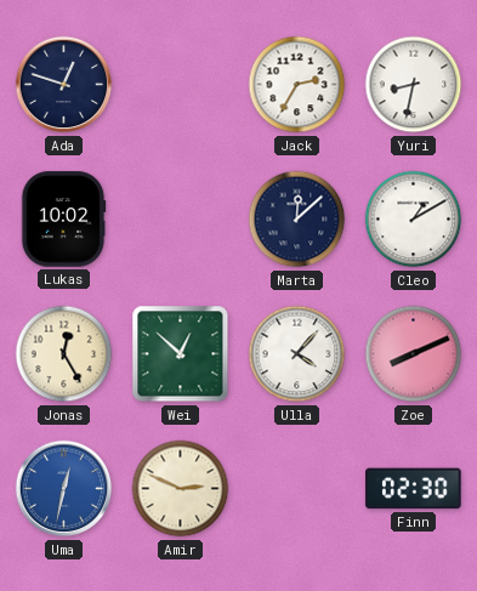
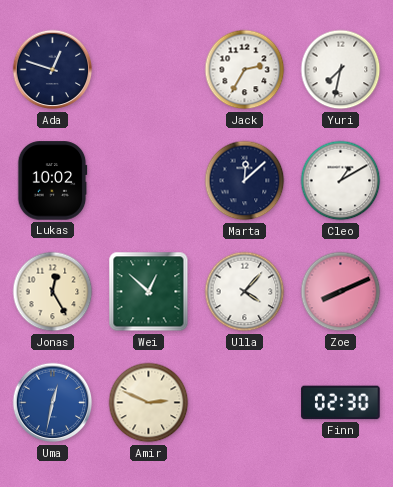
Yuri: 8:32 -> 7:32
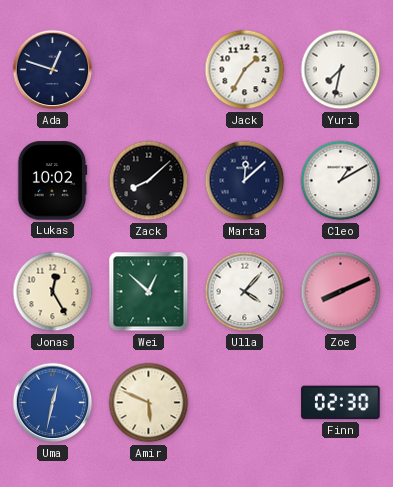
Jack: 2:35 -> 1:35
Zack: none -> 8:08
Amir: 2:49 -> 5:49
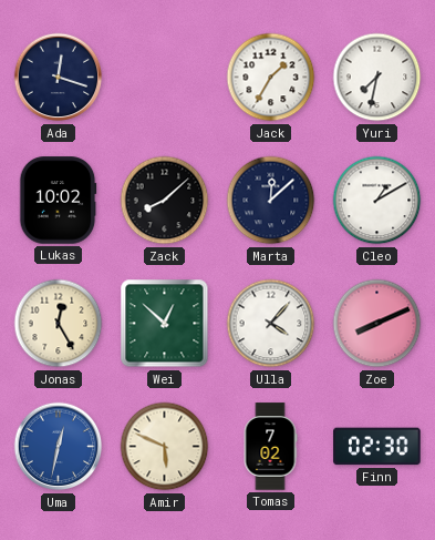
Ada: 12:48 -> 12:18
Tomas: none -> 7:02
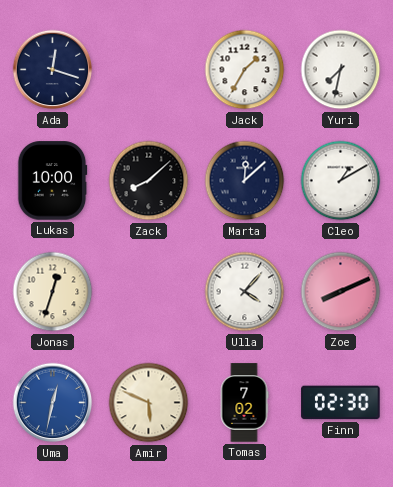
Lukas: 10:02 -> 10:00
Jonas: 12:25 -> 12:33
Wei: 12:52 -> none
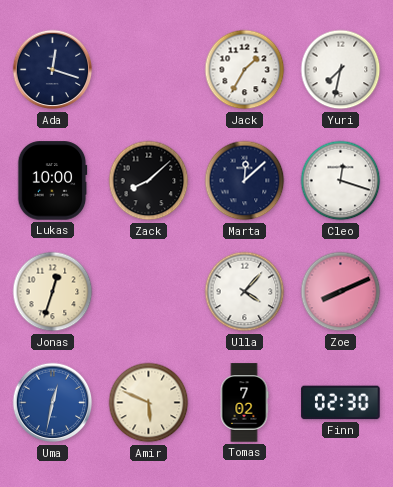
Cleo: 1:10 -> 12:18
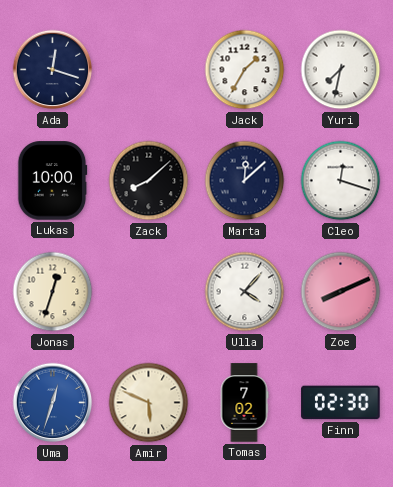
Uma: 12:32 -> 12:33
